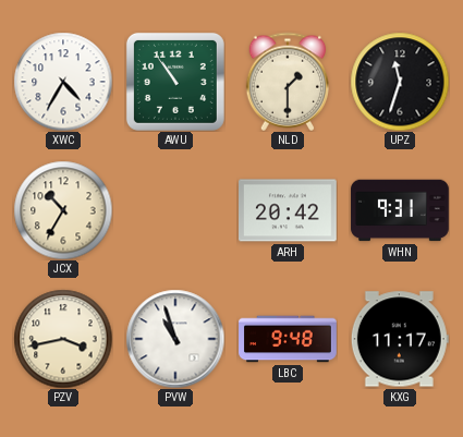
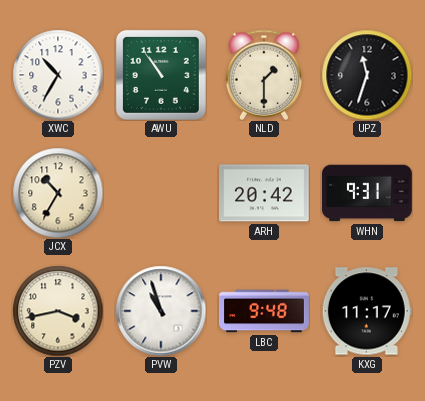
XWC: 4:35 -> 10:35
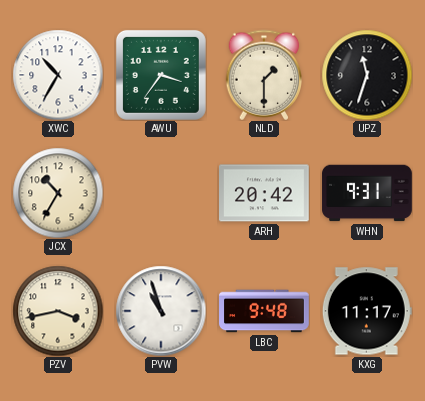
AWU: 10:54 -> 3:36
